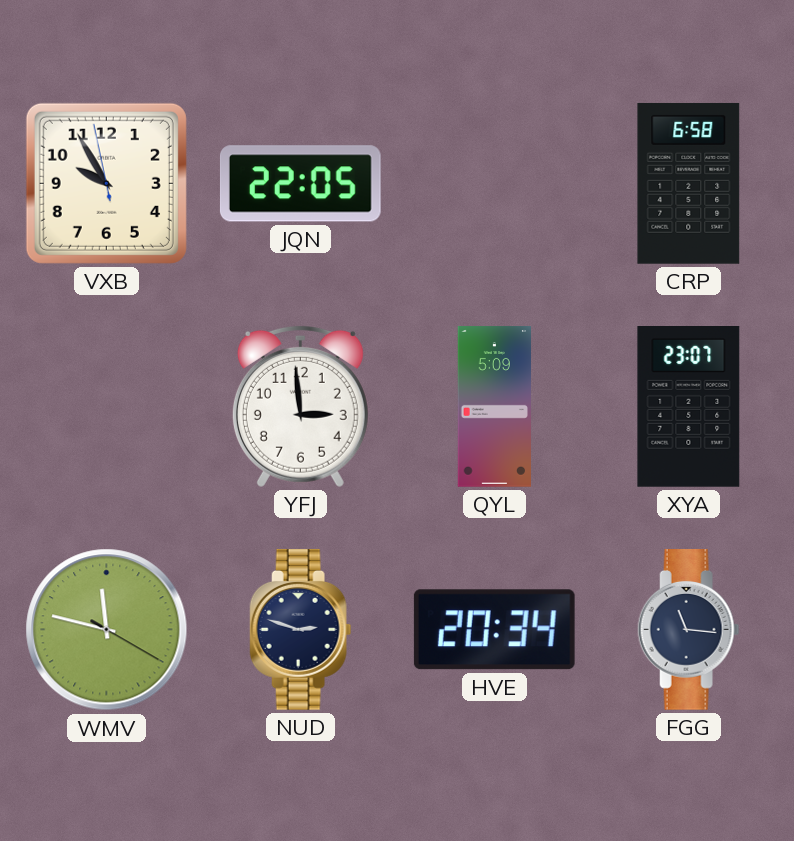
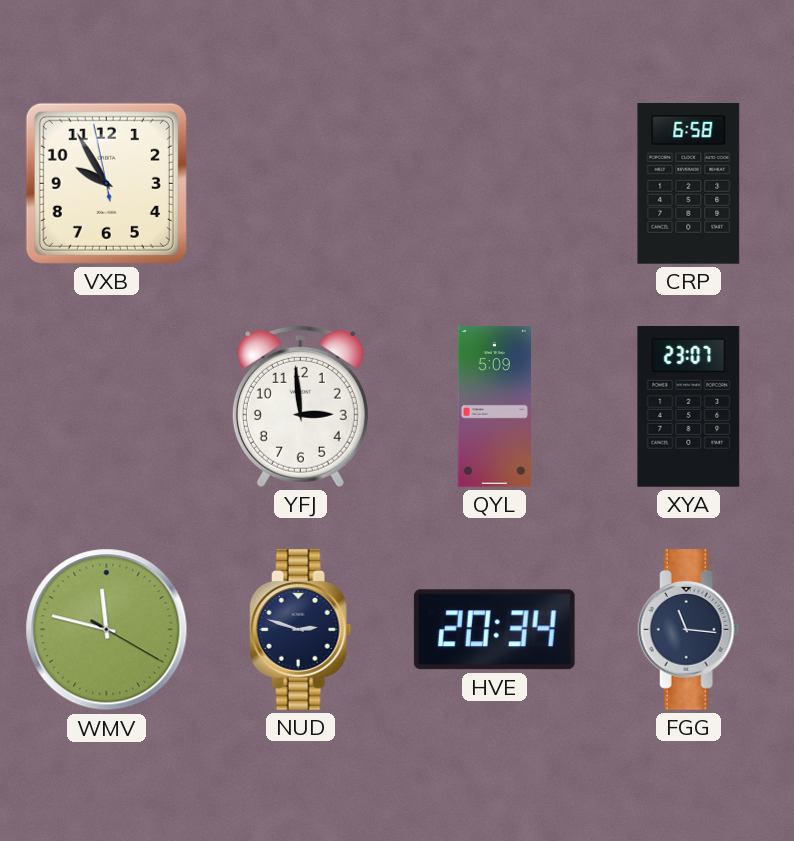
JQN: 22:05 -> none
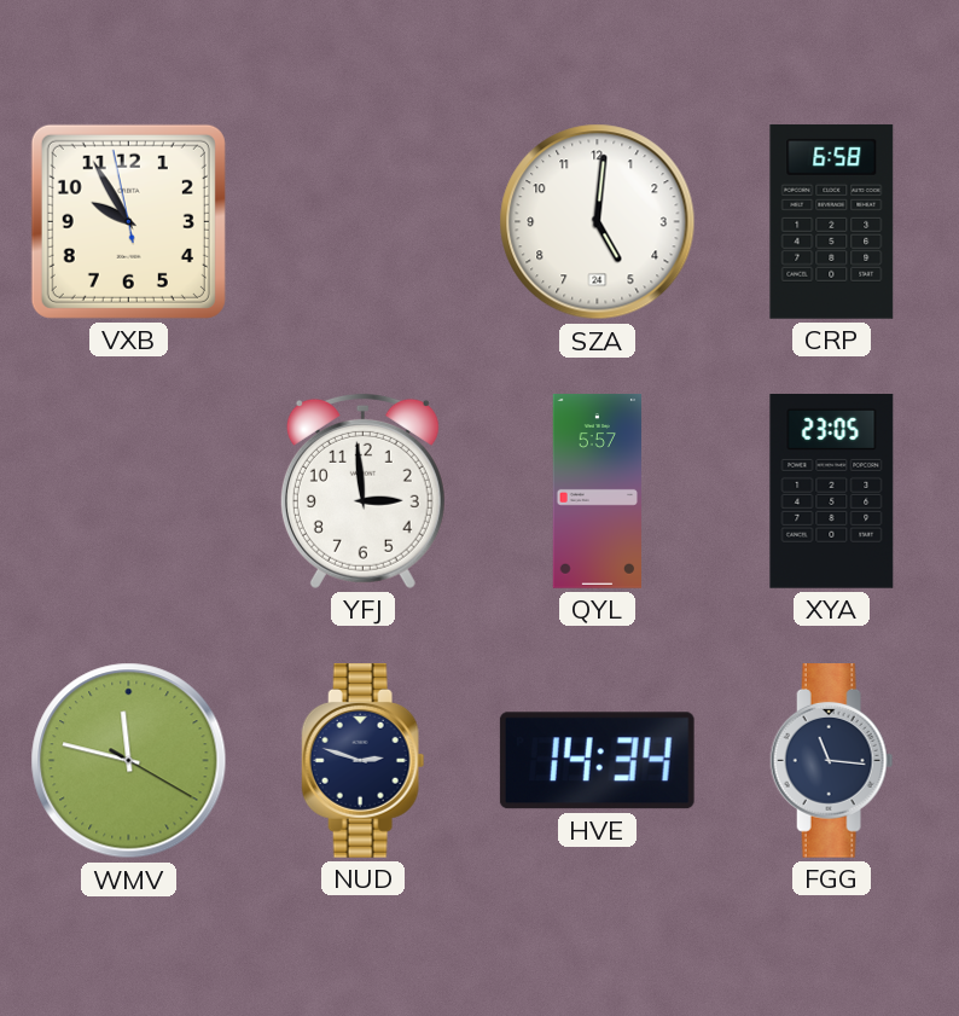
SZA: none -> 5:01
QYL: 5:09 -> 5:57
XYA: 23:07 -> 23:05
HVE: 20:34 -> 14:34
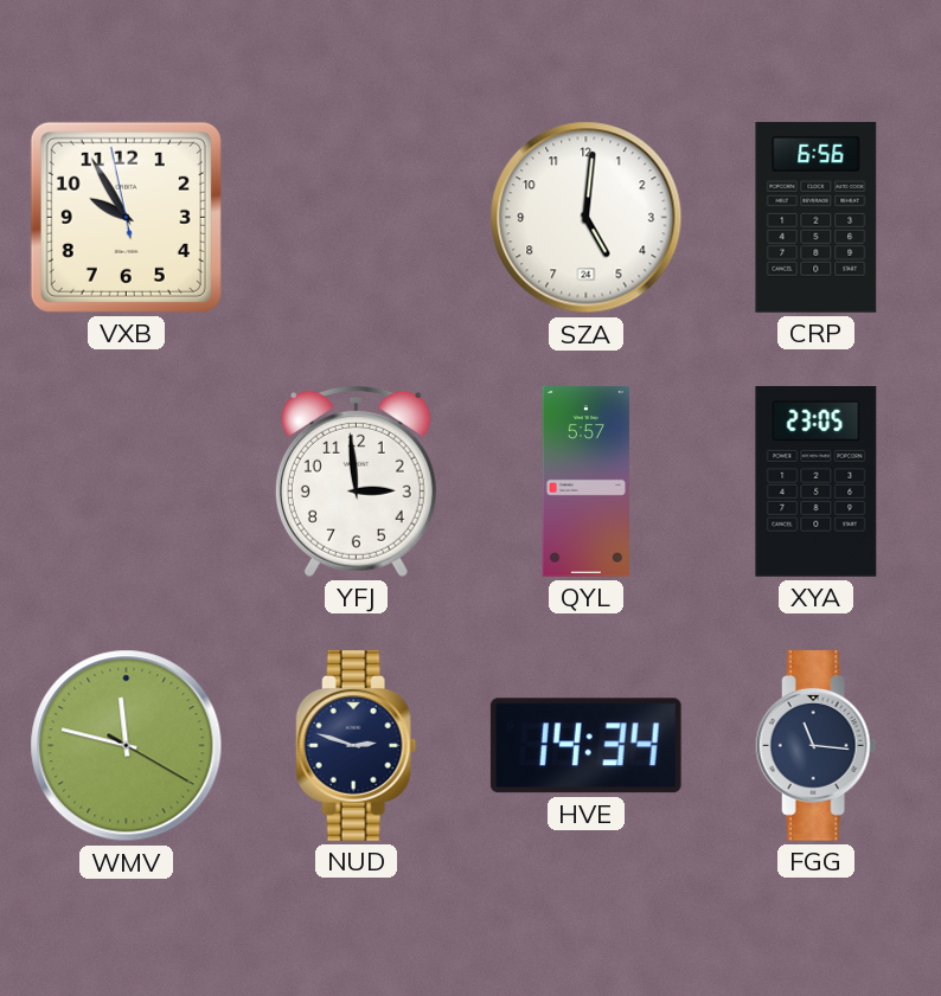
CRP: 6:58 -> 6:56
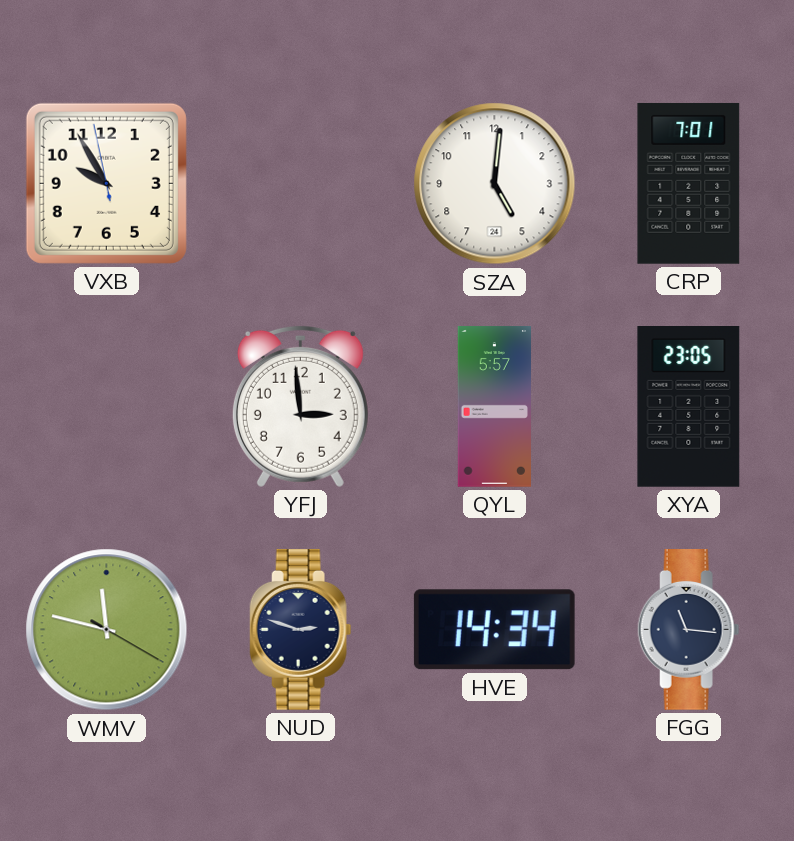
CRP: 6:56 -> 7:01
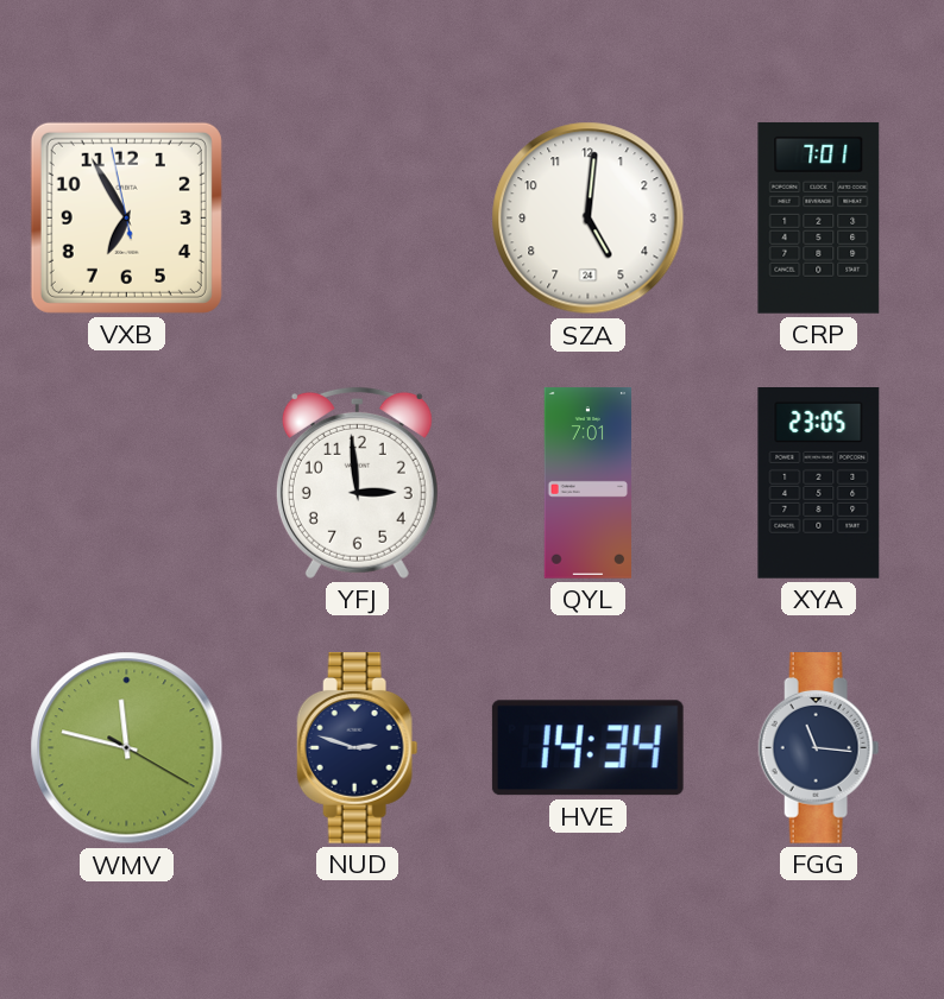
VXB: 9:54 -> 6:54
QYL: 5:57 -> 7:01
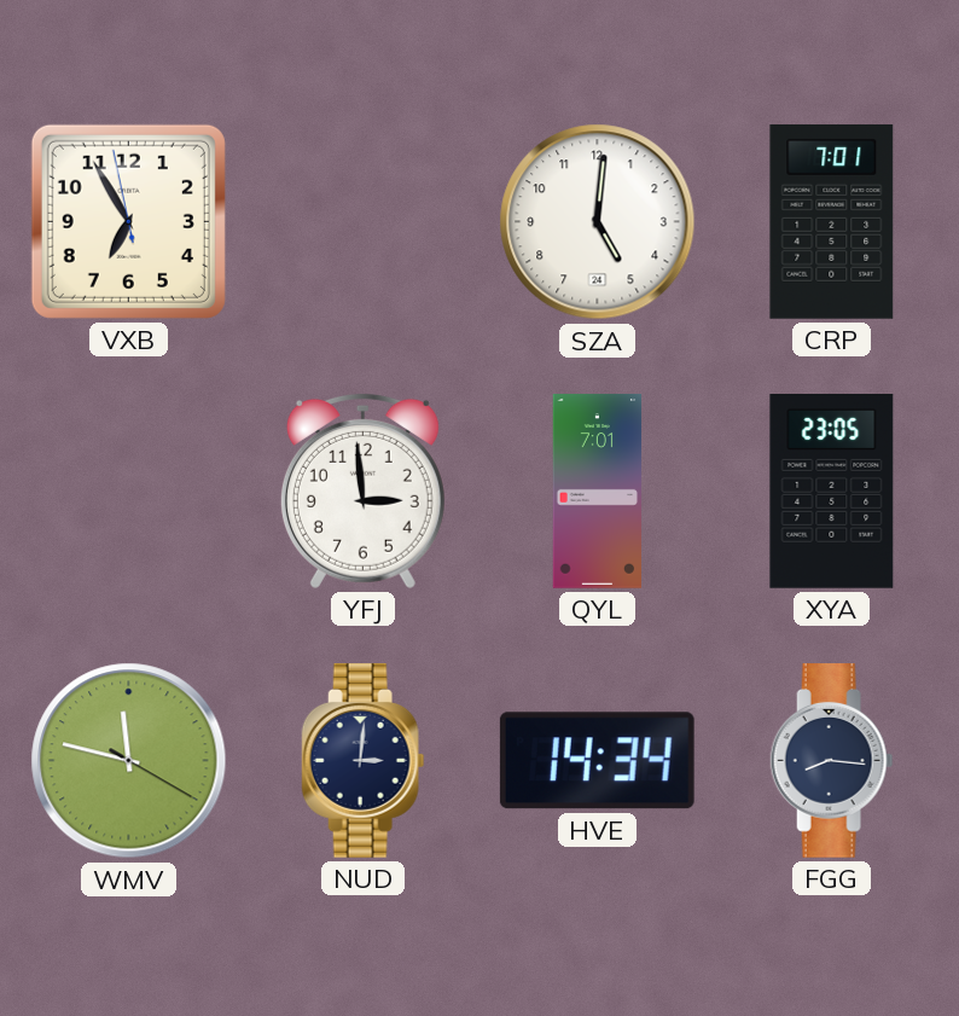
NUD: 2:48 -> 3:01
FGG: 11:16 -> 8:16
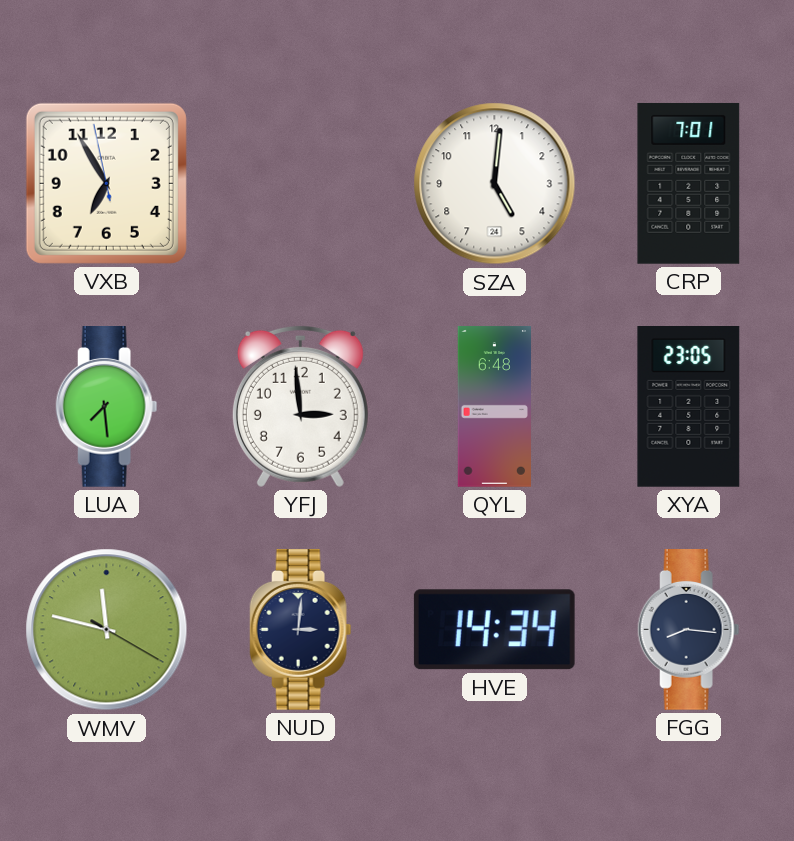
LUA: none -> 7:29
QYL: 7:01 -> 6:48
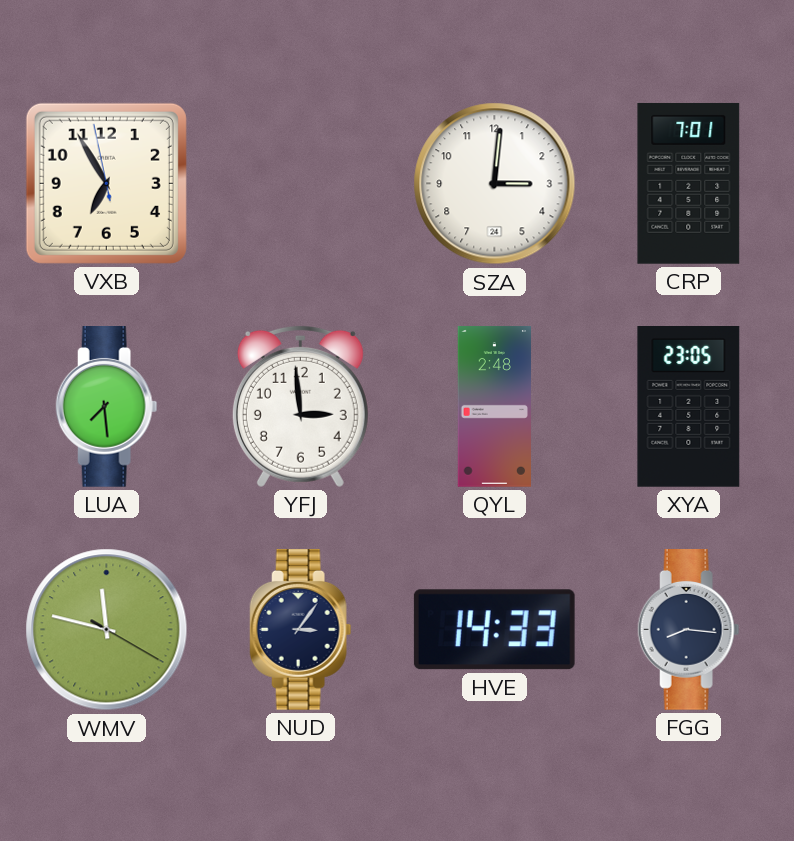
SZA: 5:01 -> 3:01
QYL: 6:48 -> 2:48
NUD: 3:01 -> 3:06
HVE: 14:34 -> 14:33
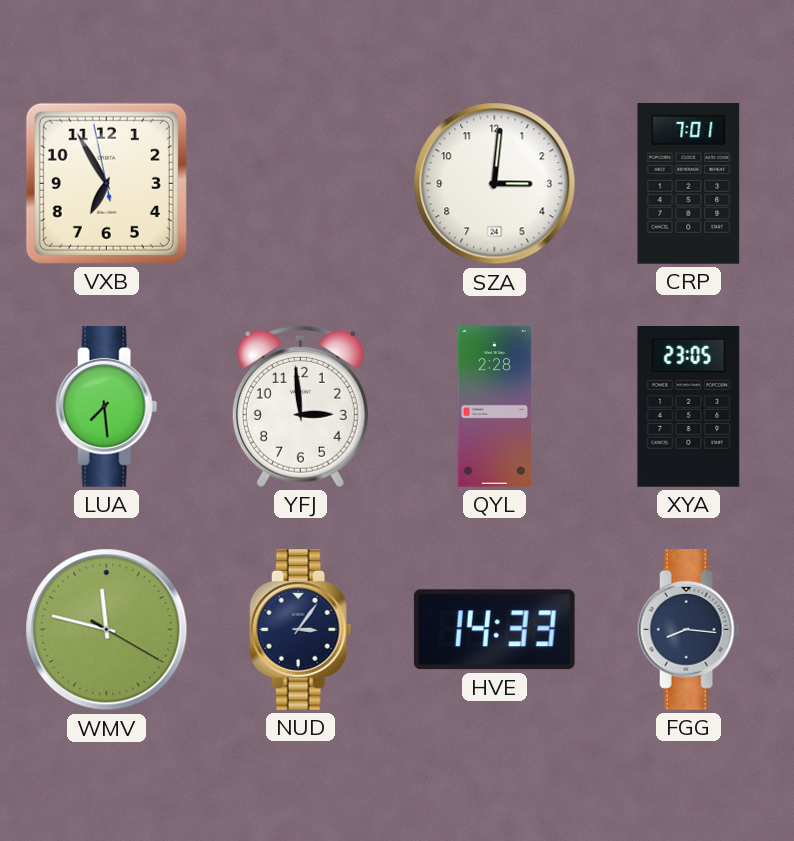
QYL: 2:48 -> 2:28
